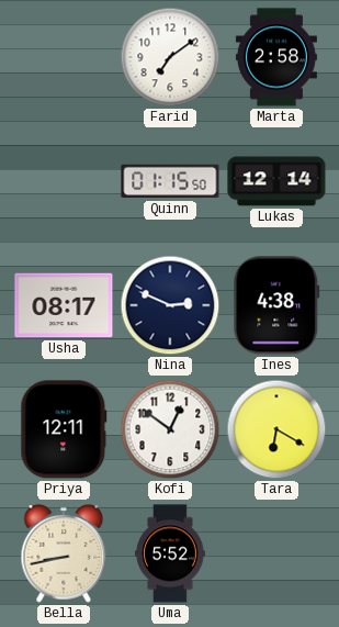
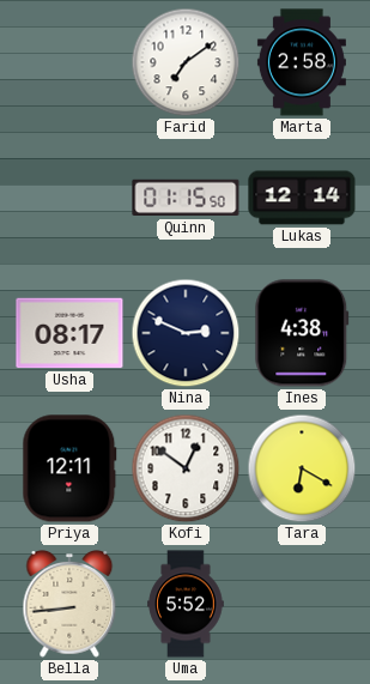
Bella: 8:43 -> 8:44
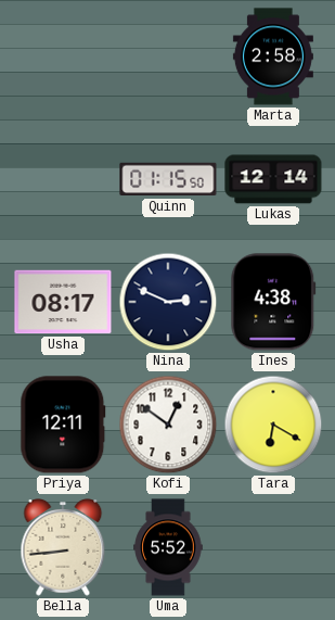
Farid: 7:09 -> none
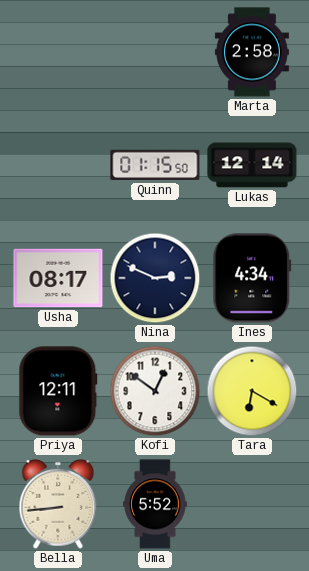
Ines: 4:38 -> 4:34
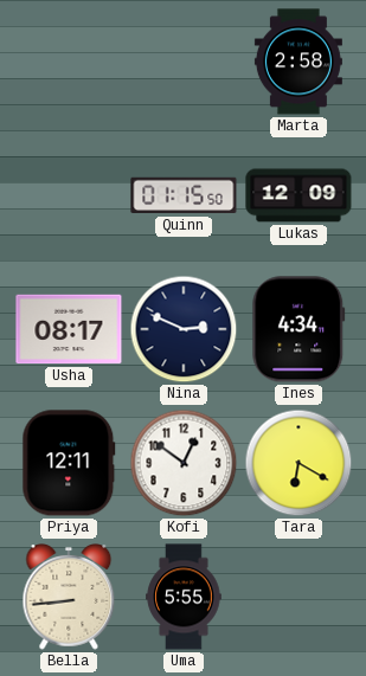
Lukas: 12:14 -> 12:09
Uma: 5:52 -> 5:55
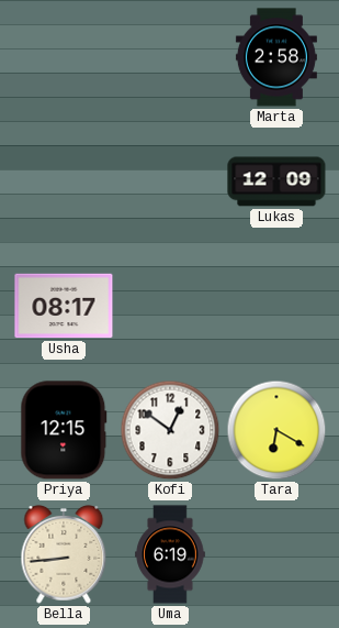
Quinn: 01:15 -> none
Nina: 2:49 -> none
Ines: 4:34 -> none
Priya: 12:11 -> 12:15
Uma: 5:55 -> 6:19
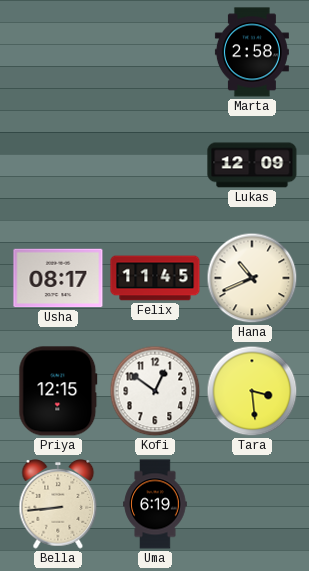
Felix: none -> 11:45
Hana: none -> 10:41
Tara: 6:20 -> 3:29
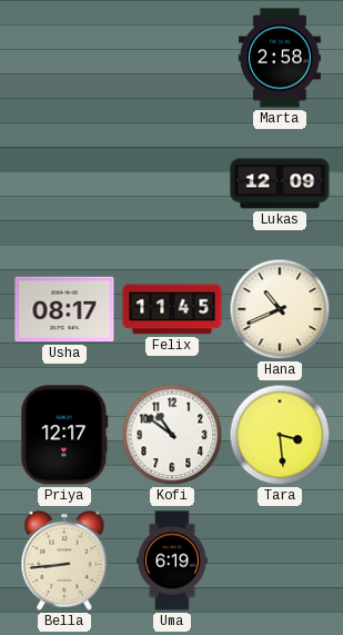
Priya: 12:15 -> 12:17
Kofi: 12:51 -> 10:51
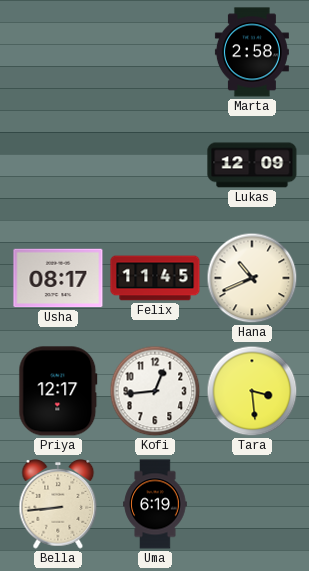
Kofi: 10:51 -> 12:44
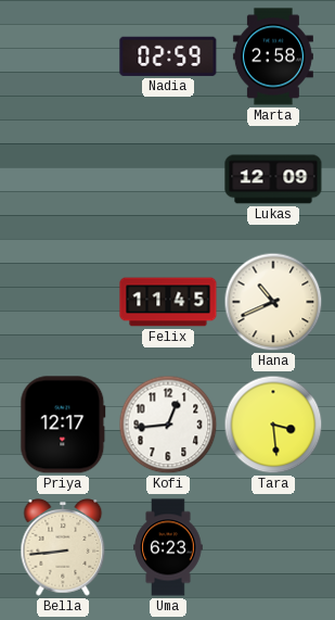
Nadia: none -> 02:59
Usha: 08:17 -> none
Uma: 6:19 -> 6:23
